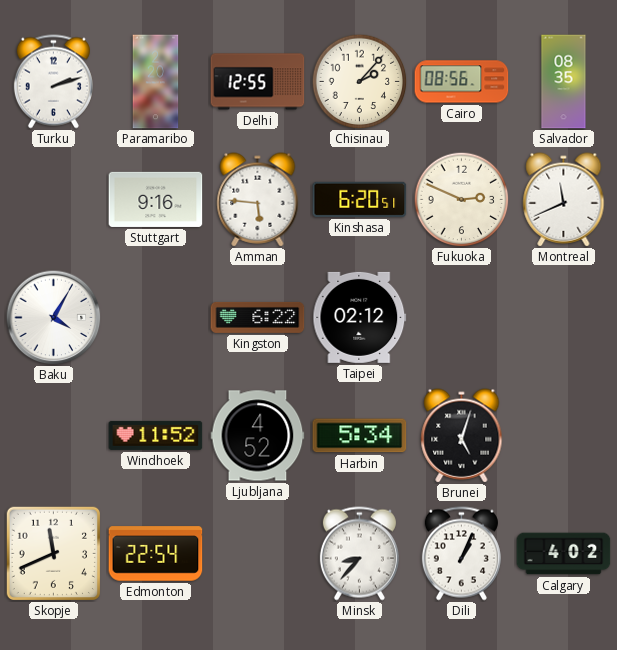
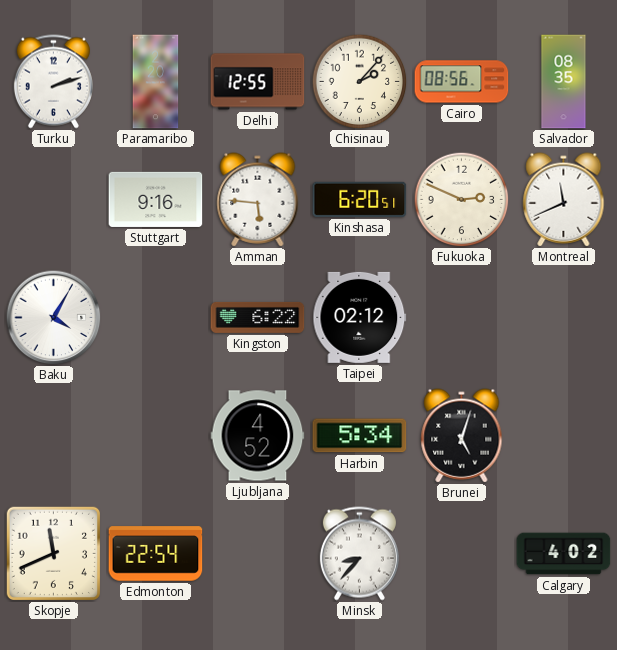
Windhoek: 11:52 -> none
Dili: 1:04 -> none
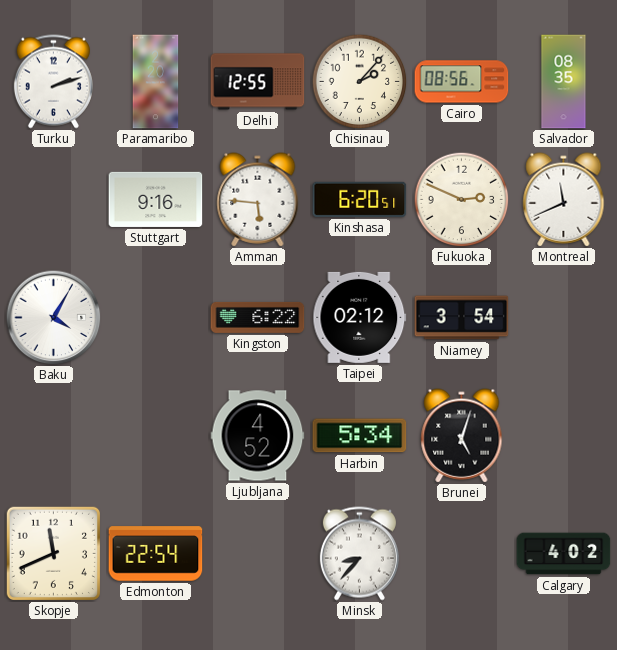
Niamey: none -> 3:54
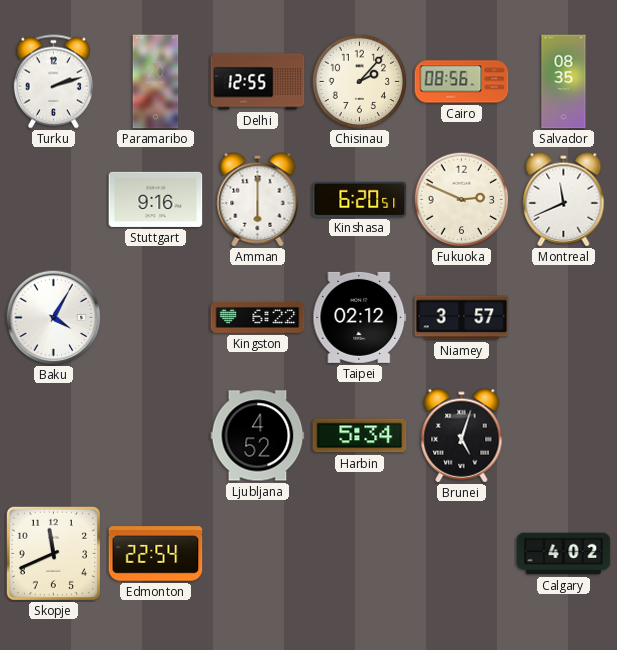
Amman: 5:46 -> 6:00
Niamey: 3:54 -> 3:57
Minsk: 8:37 -> none
